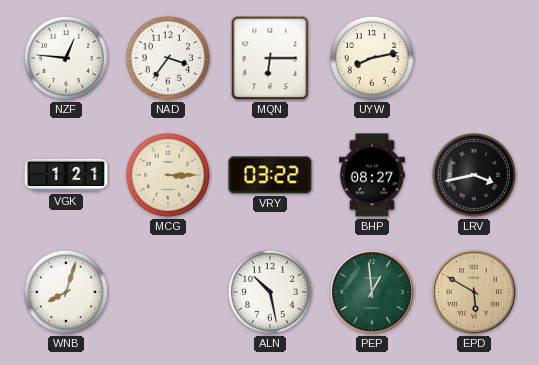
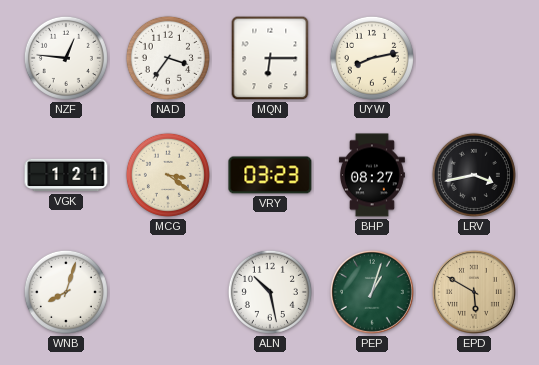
MCG: 3:15 -> 3:21
VRY: 03:22 -> 03:23
PEP: 12:59 -> 1:03
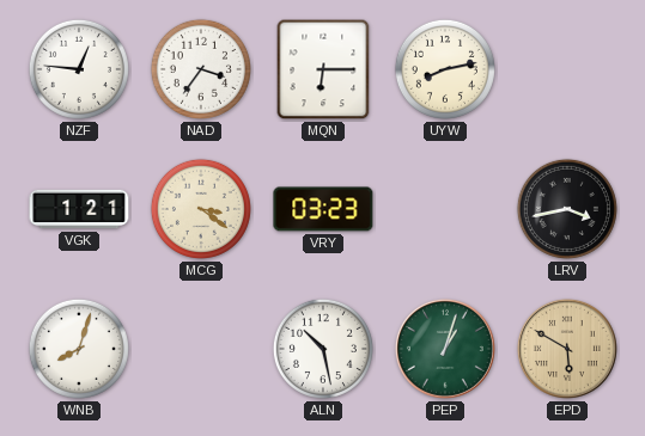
BHP: 08:27 -> none
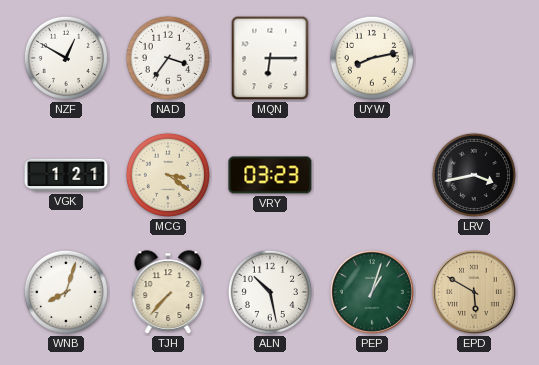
NZF: 12:46 -> 12:50
TJH: none -> 7:37
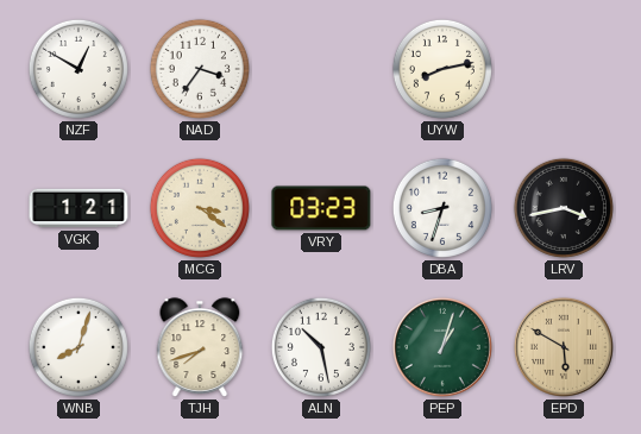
MQN: 6:15 -> none
DBA: none -> 8:33
TJH: 7:37 -> 7:42
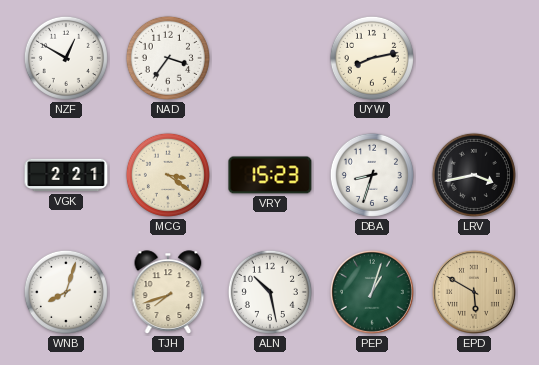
VGK: 1:21 -> 2:21
VRY: 03:23 -> 15:23
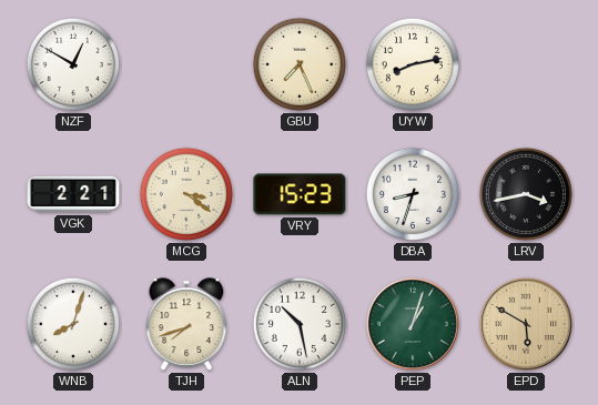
NAD: 3:36 -> none
GBU: none -> 7:26
